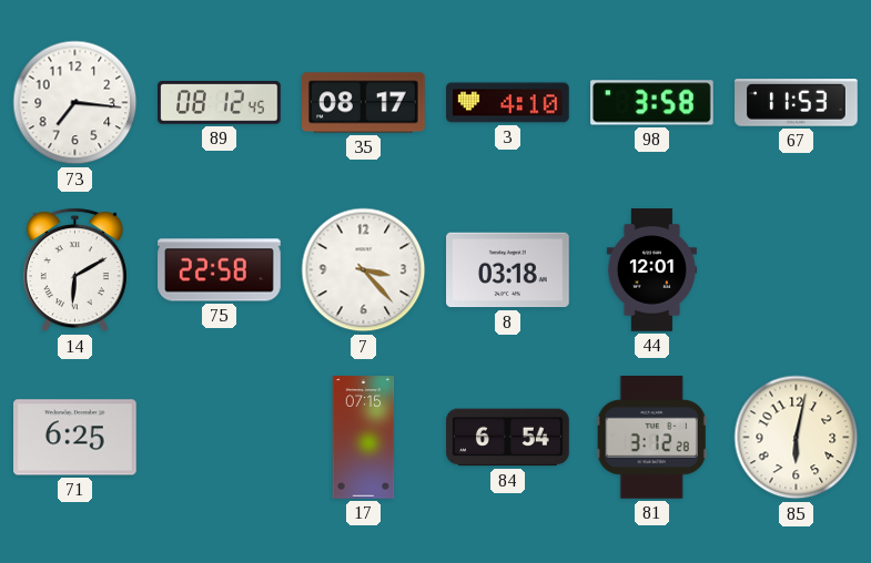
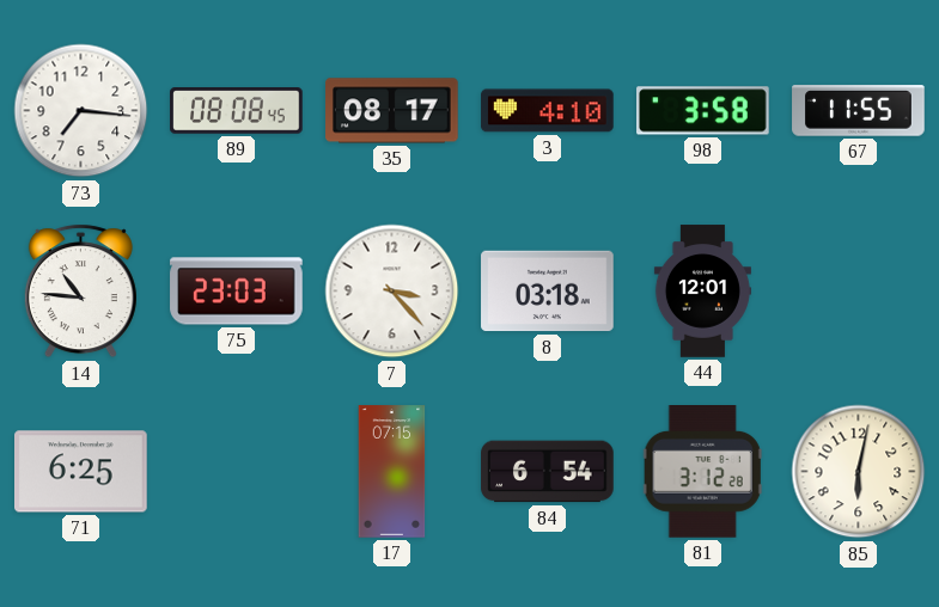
89: 08:12 -> 08:08
67: 11:53 -> 11:55
14: 6:10 -> 10:46
75: 22:58 -> 23:03
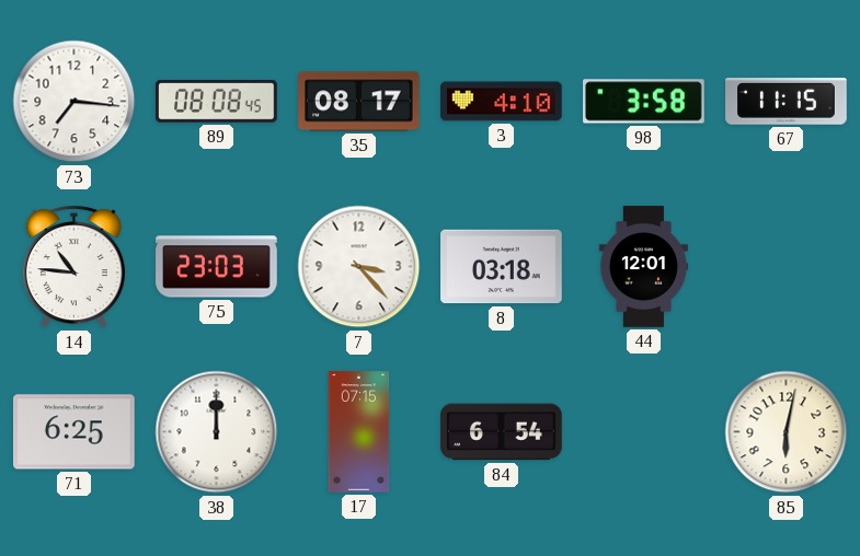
67: 11:55 -> 11:15
38: none -> 12:00
81: 3:12 -> none
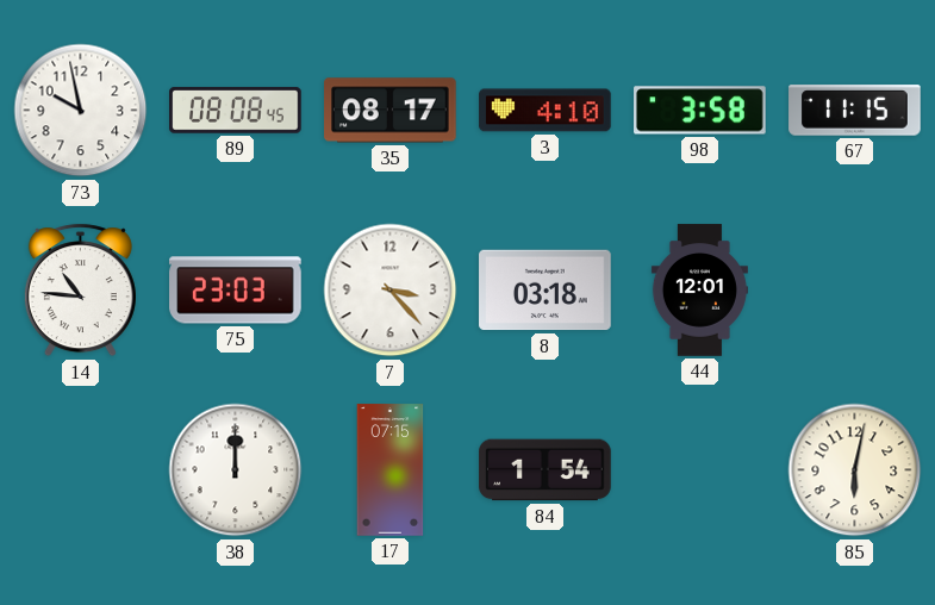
73: 7:16 -> 9:58
71: 6:25 -> none
84: 6:54 -> 1:54
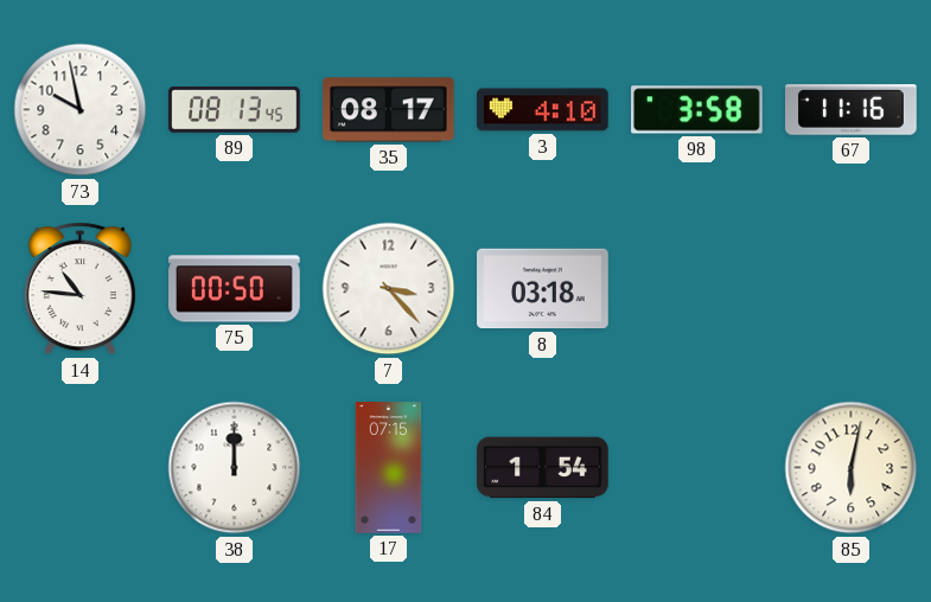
89: 08:08 -> 08:13
67: 11:15 -> 11:16
75: 23:03 -> 00:50
44: 12:01 -> none
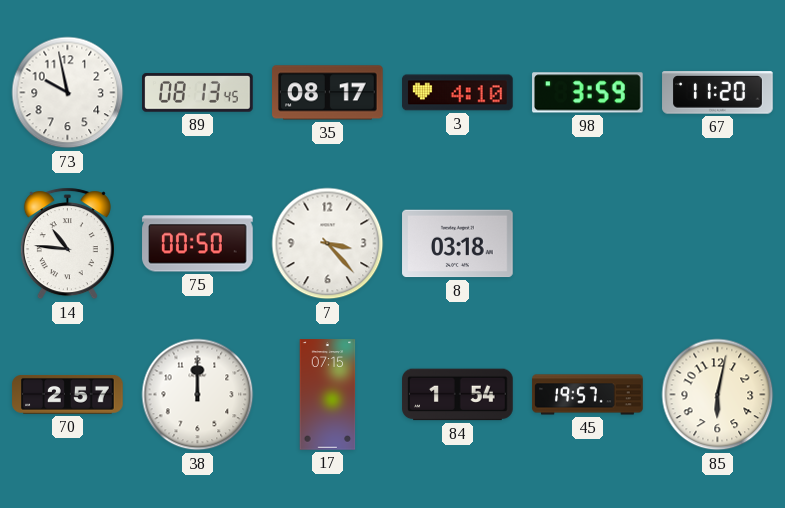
98: 3:58 -> 3:59
67: 11:16 -> 11:20
70: none -> 2:57
45: none -> 19:57
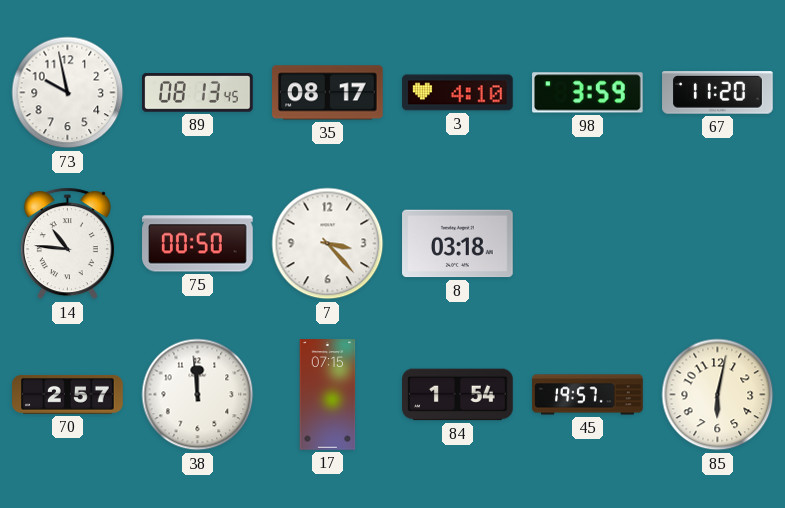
38: 12:00 -> 11:59
